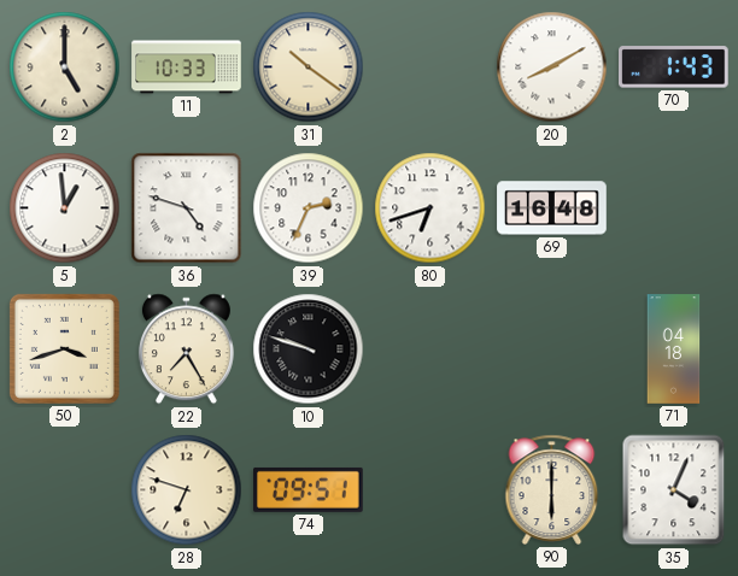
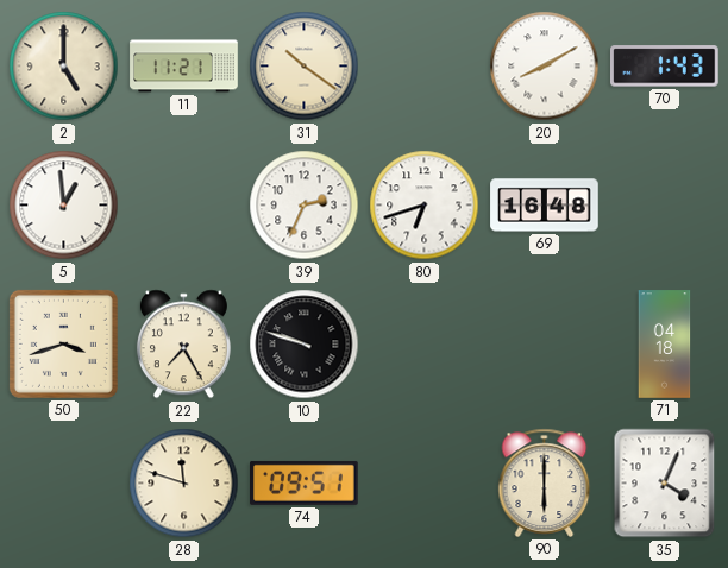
11: 10:33 -> 11:21
36: 4:48 -> none
28: 6:48 -> 11:48
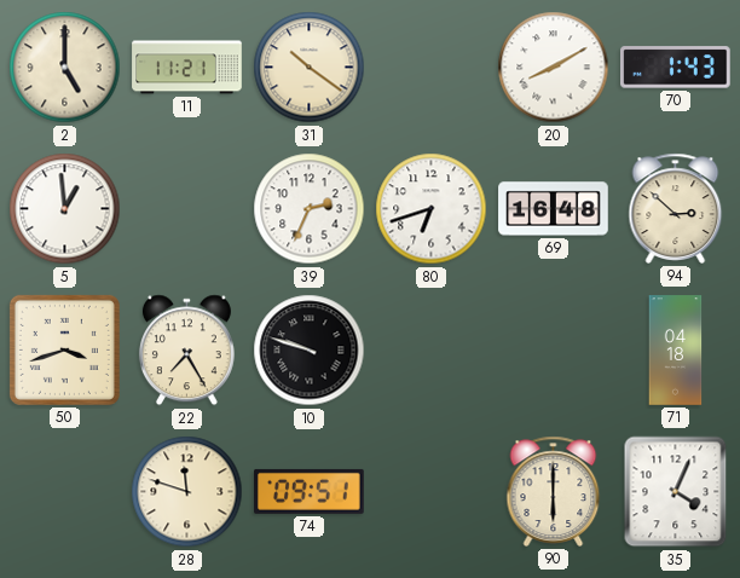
94: none -> 2:52
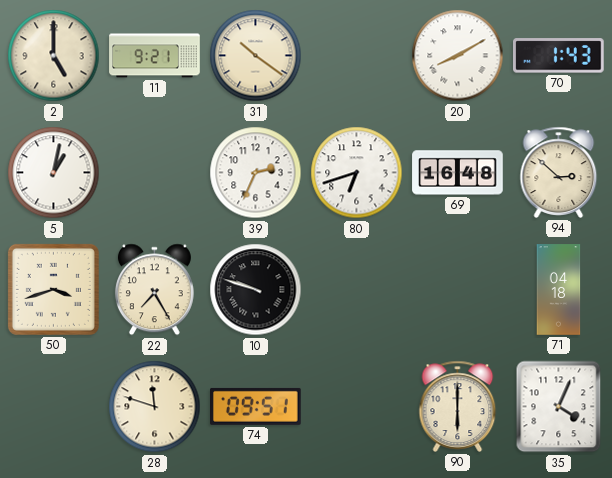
11: 11:21 -> 9:21
5: 12:59 -> 1:02
